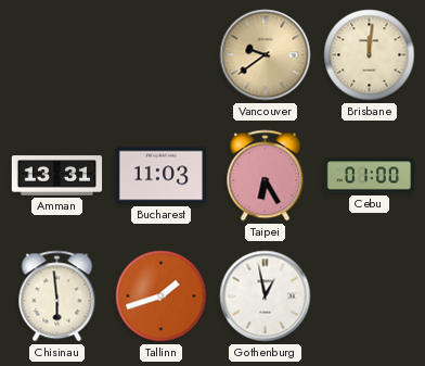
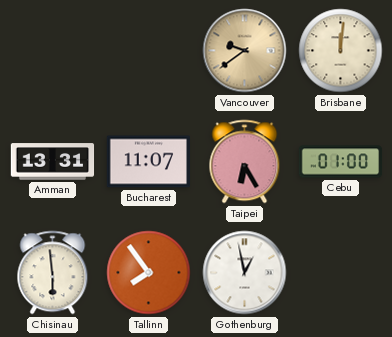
Bucharest: 11:03 -> 11:07
Tallinn: 1:42 -> 7:54
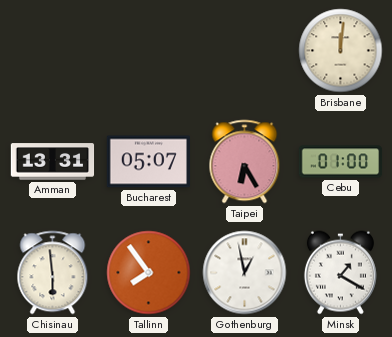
Vancouver: 9:39 -> none
Bucharest: 11:07 -> 05:07
Minsk: none -> 1:20
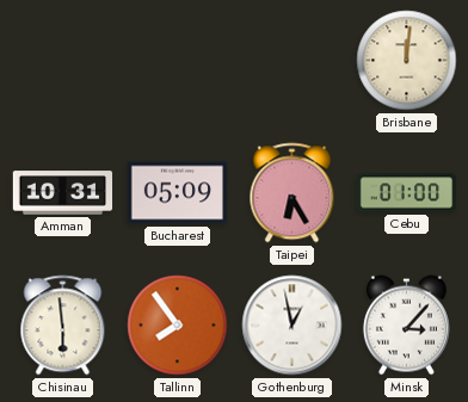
Amman: 13:31 -> 10:31
Bucharest: 05:07 -> 05:09
Minsk: 1:20 -> 3:07
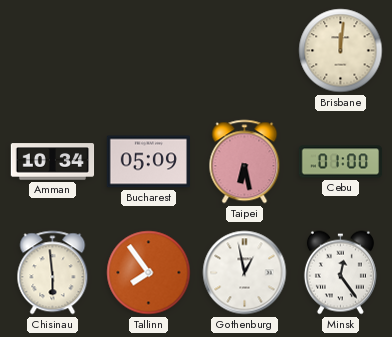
Amman: 10:31 -> 10:34
Taipei: 6:25 -> 6:28
Minsk: 3:07 -> 12:24
